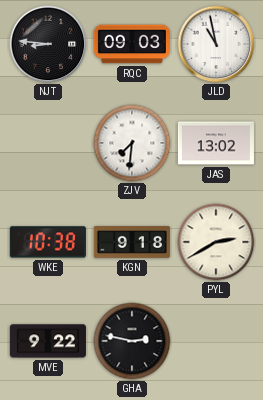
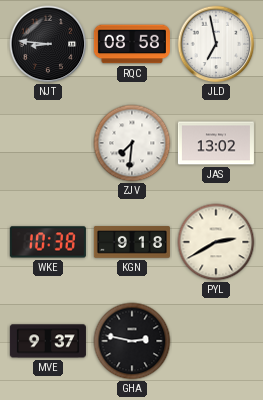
RQC: 09:03 -> 08:58
JLD: 10:58 -> 6:58
MVE: 9:22 -> 9:37
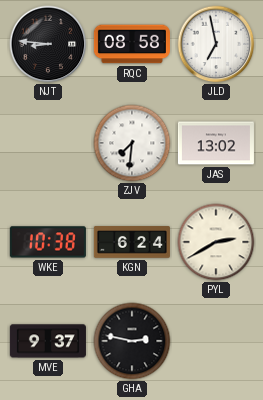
KGN: 9:18 -> 6:24
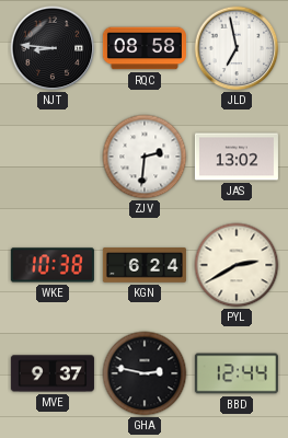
ZJV: 7:31 -> 2:31
BBD: none -> 12:44
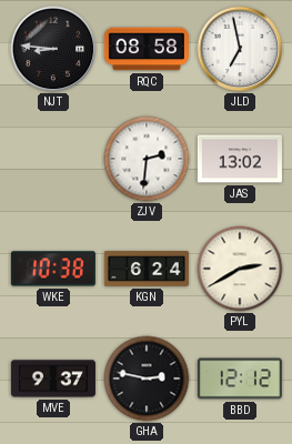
BBD: 12:44 -> 12:12
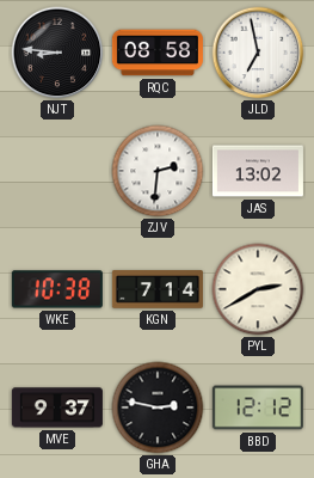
KGN: 6:24 -> 7:14
